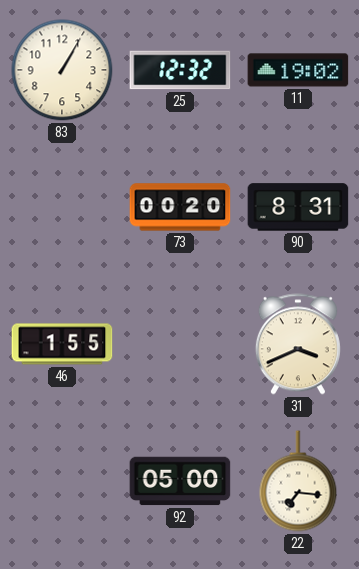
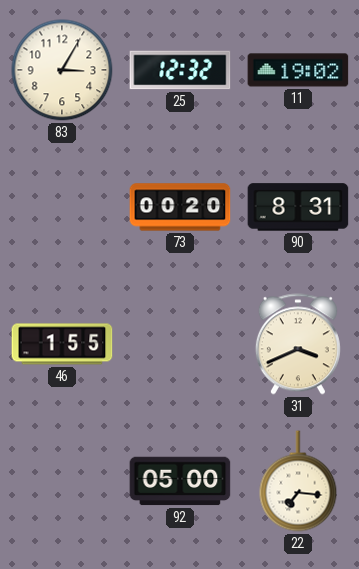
83: 1:05 -> 3:05
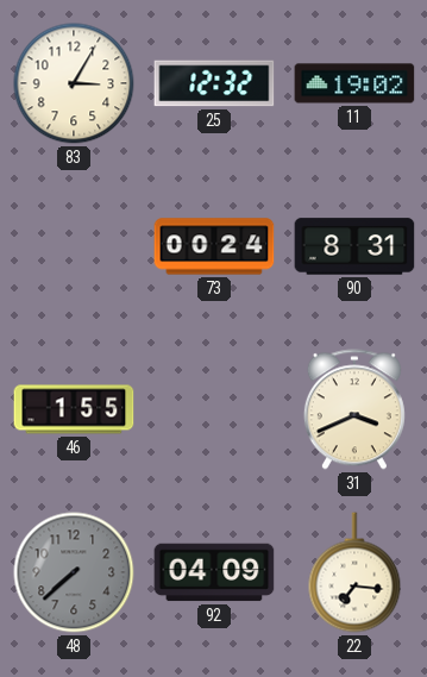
73: 00:20 -> 00:24
48: none -> 7:38
92: 05:00 -> 04:09
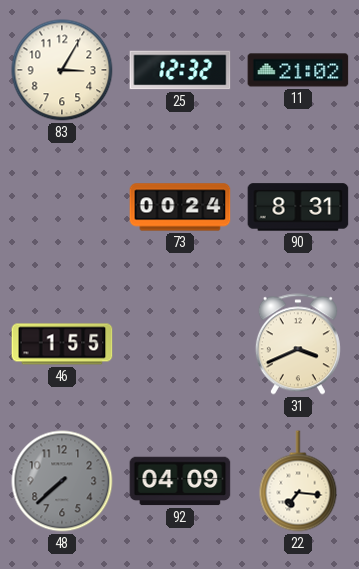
11: 19:02 -> 21:02
